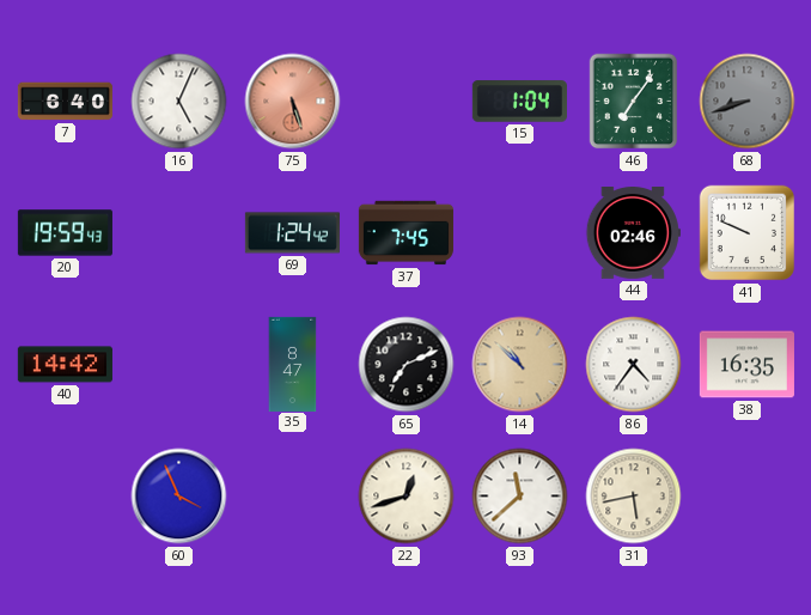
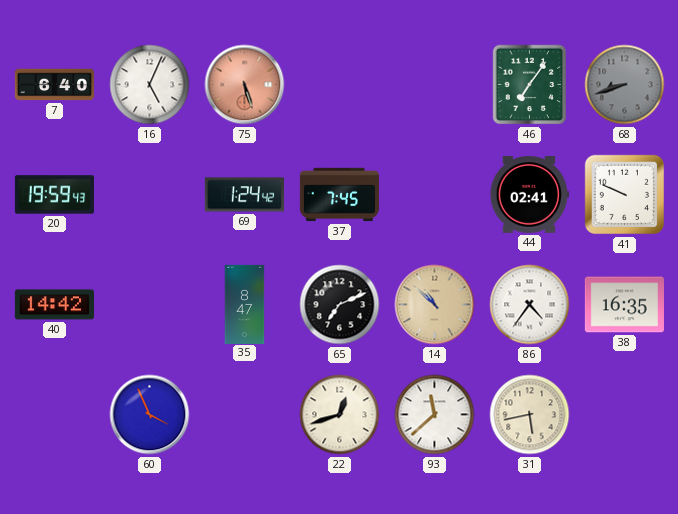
15: 1:04 -> none
44: 02:46 -> 02:41
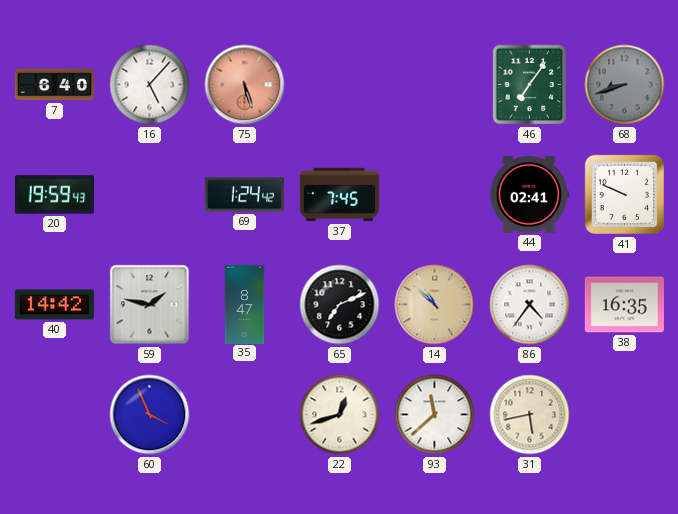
16: 5:04 -> 5:07
59: none -> 1:47
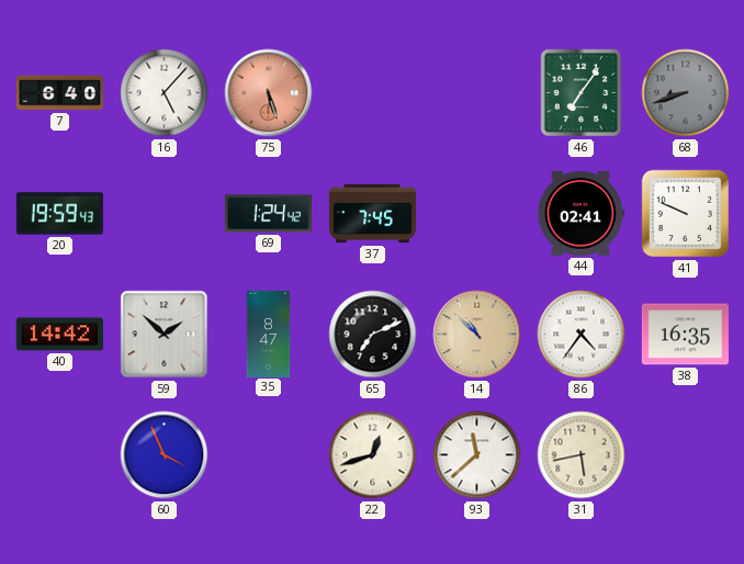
59: 1:47 -> 1:52
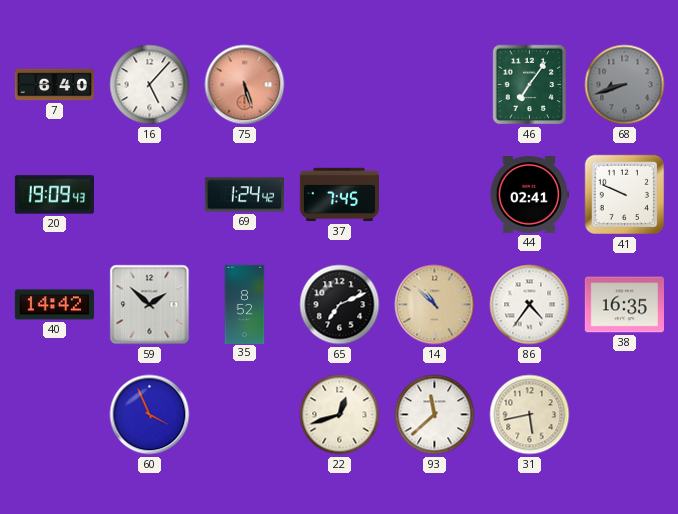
20: 19:59 -> 19:09
35: 8:47 -> 8:52
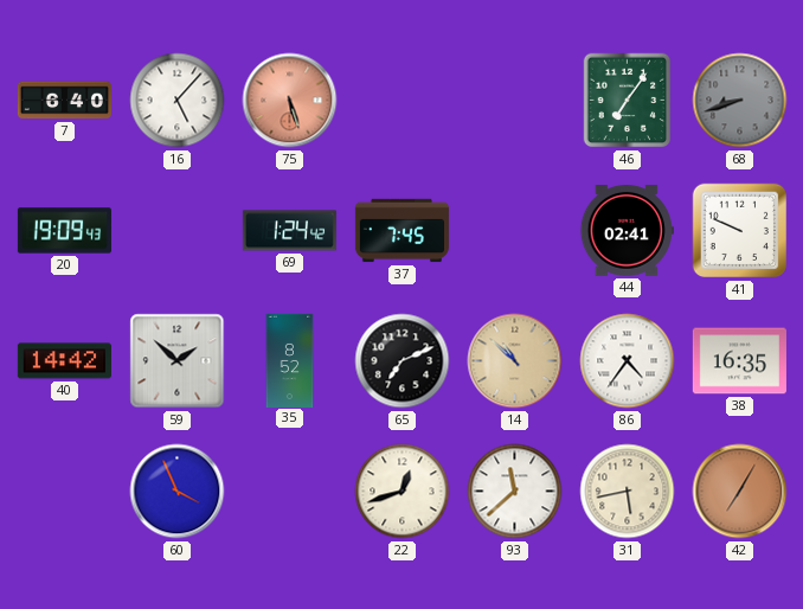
42: none -> 7:05
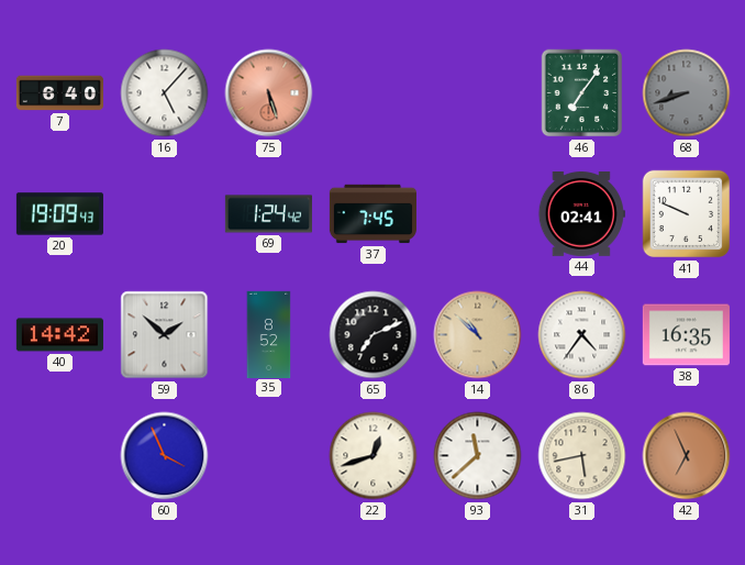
42: 7:05 -> 6:56
